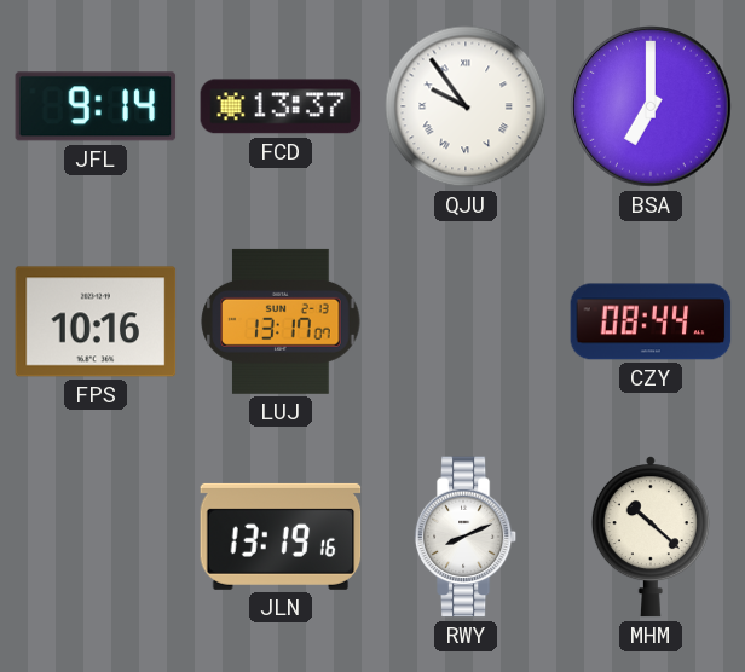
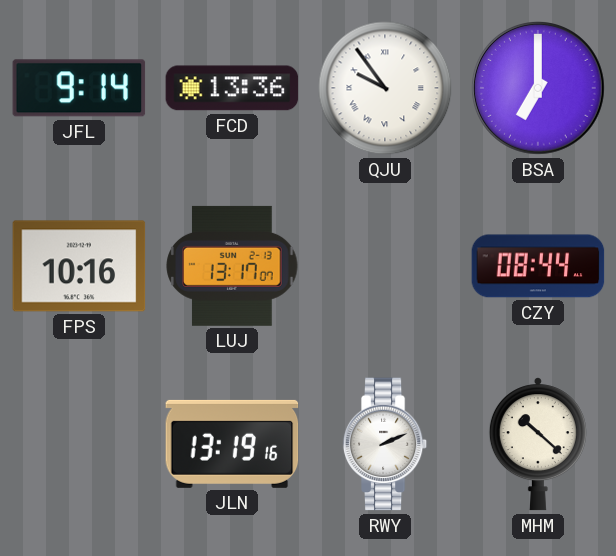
FCD: 13:37 -> 13:36
RWY: 8:11 -> 2:11
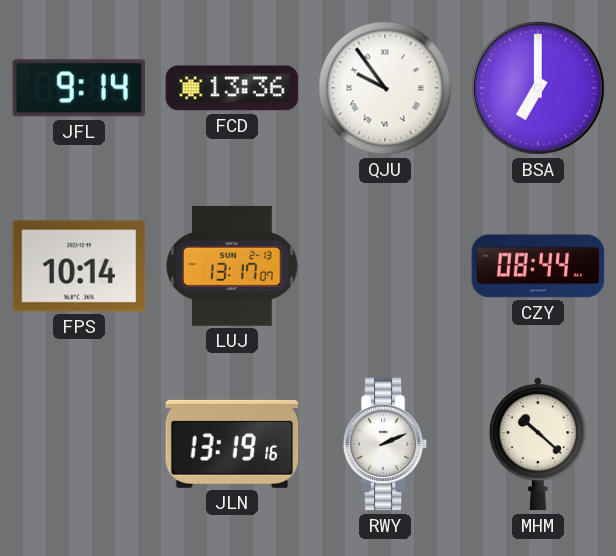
FPS: 10:16 -> 10:14
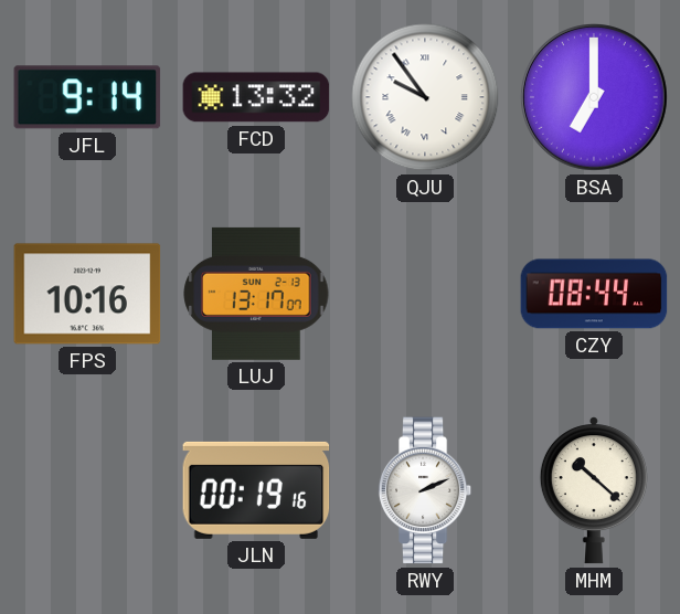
FCD: 13:36 -> 13:32
FPS: 10:14 -> 10:16
JLN: 13:19 -> 00:19
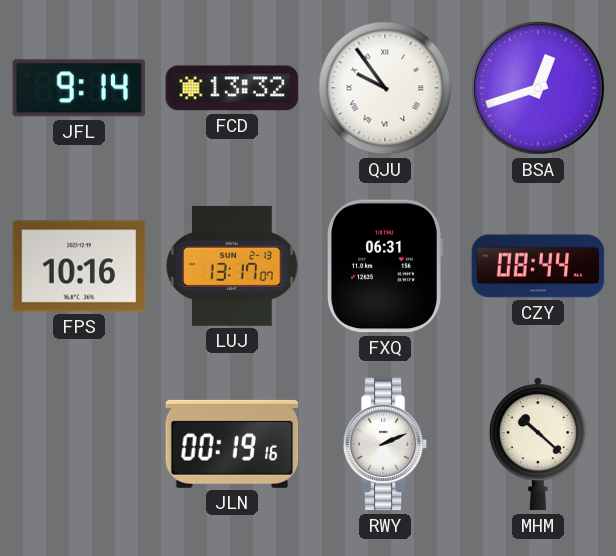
BSA: 7:00 -> 12:42
FXQ: none -> 06:31
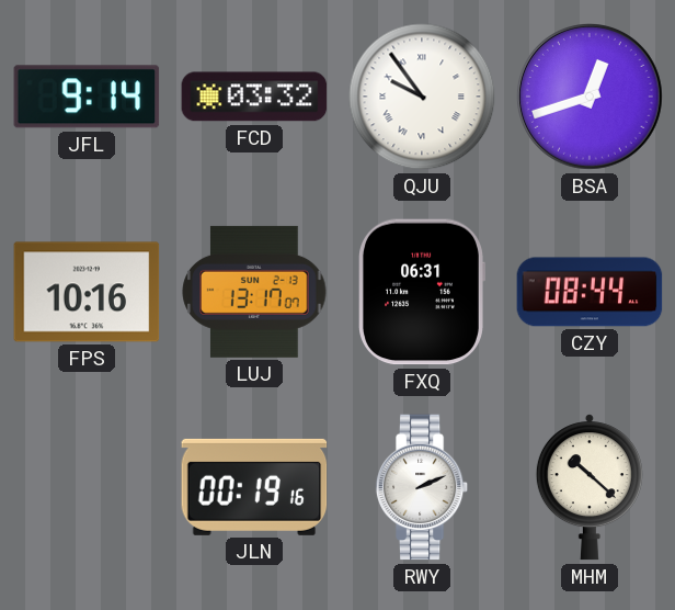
FCD: 13:32 -> 03:32
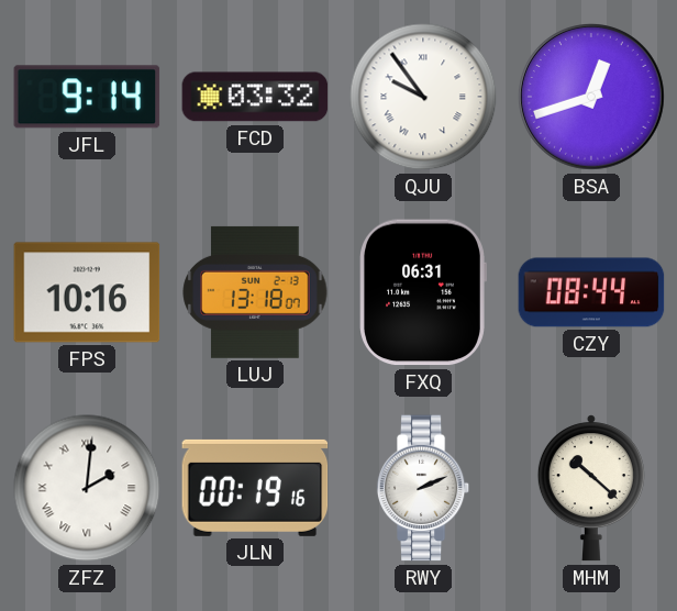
LUJ: 13:17 -> 13:18
ZFZ: none -> 2:01
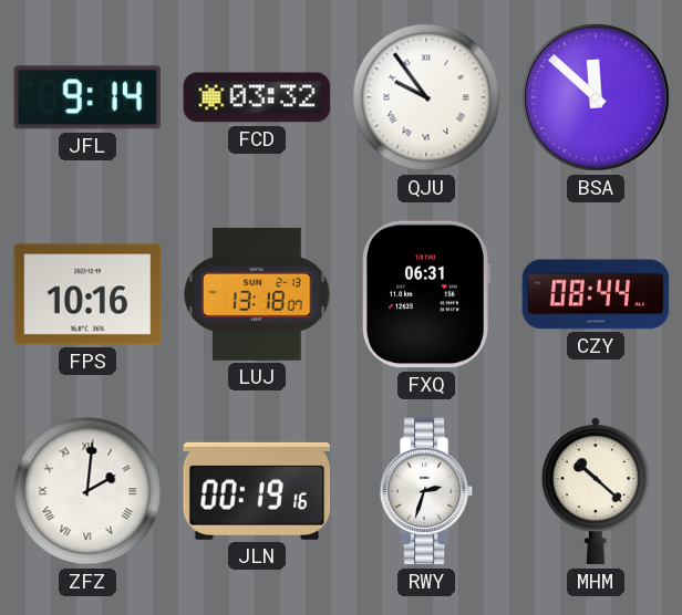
BSA: 12:42 -> 11:52
RWY: 2:11 -> 2:33
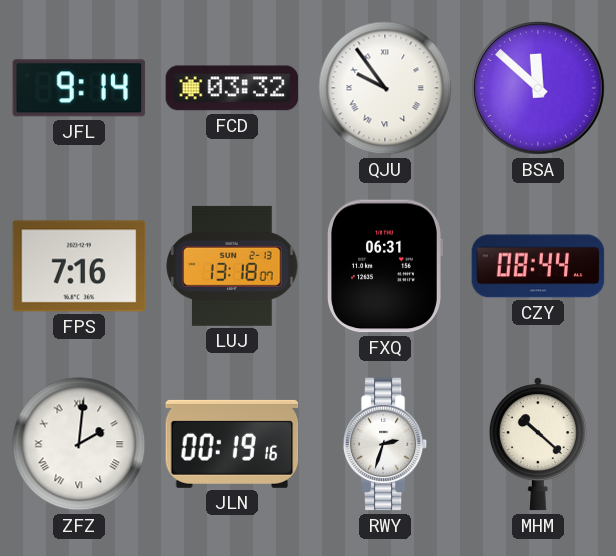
FPS: 10:16 -> 7:16
